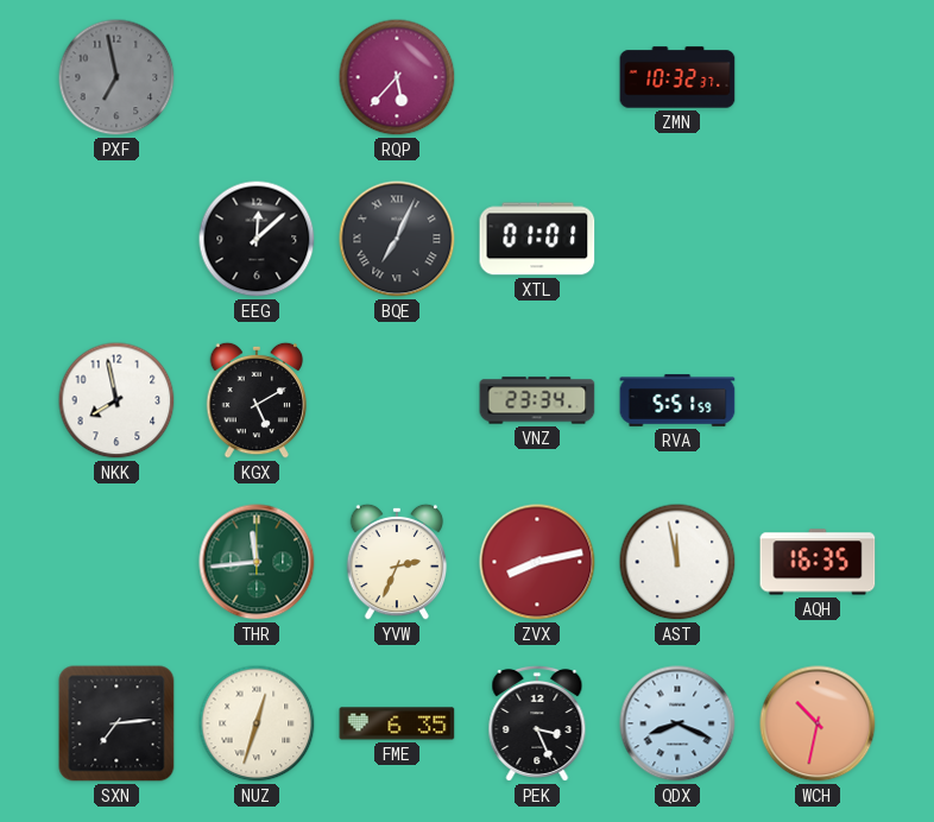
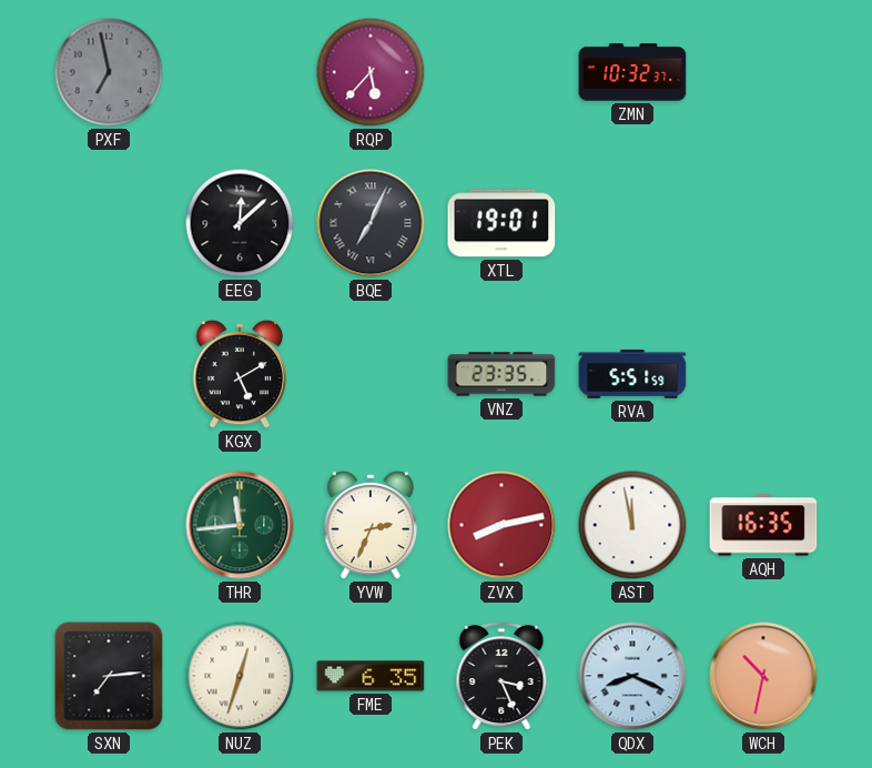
XTL: 01:01 -> 19:01
NKK: 7:58 -> none
VNZ: 23:34 -> 23:35
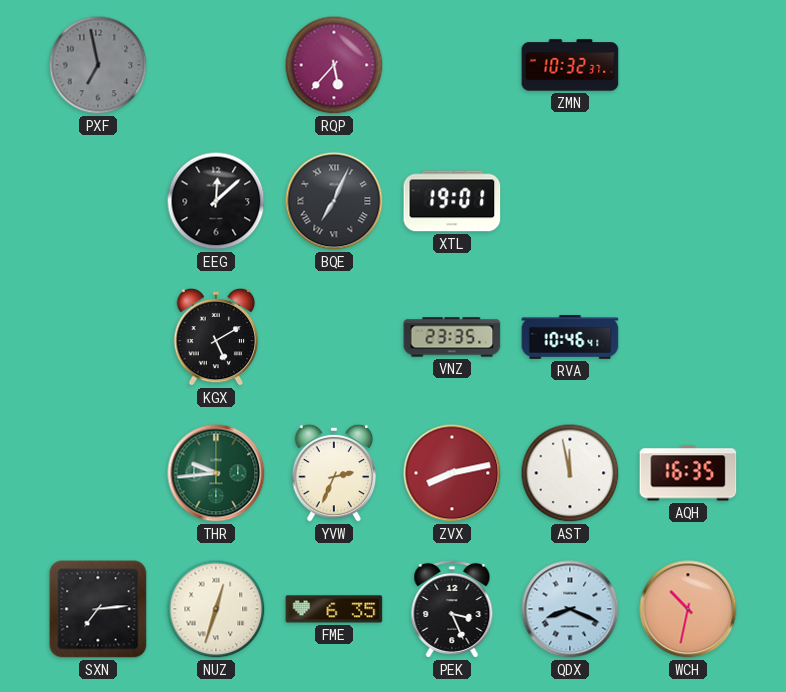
RVA: 5:51 -> 10:46
THR: 11:44 -> 9:44
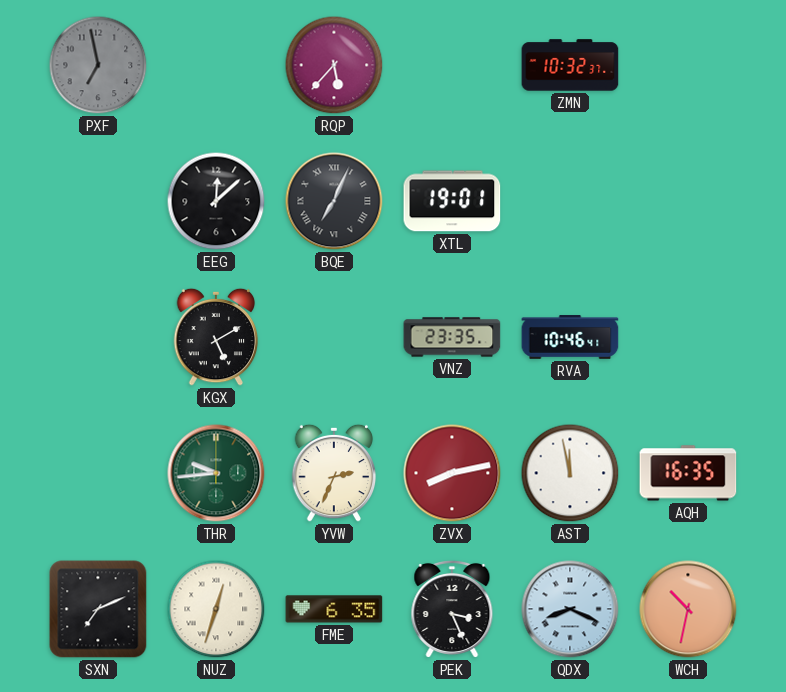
SXN: 7:14 -> 7:11
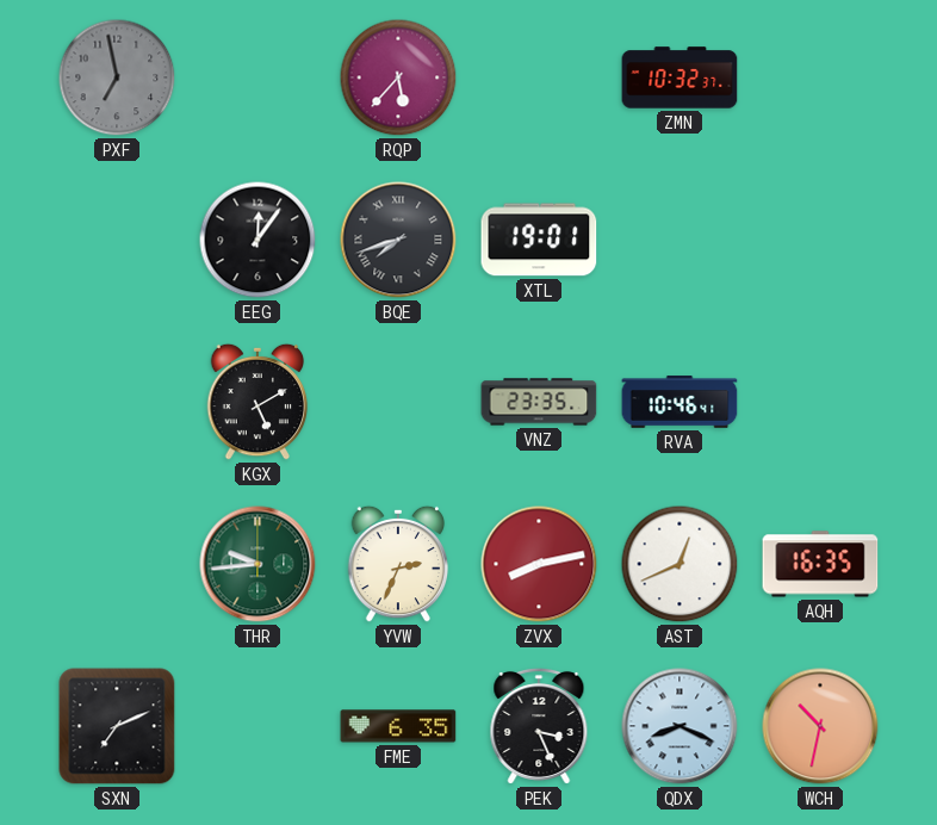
EEG: 12:08 -> 12:06
BQE: 7:04 -> 7:42
AST: 11:58 -> 12:41
NUZ: 12:33 -> none
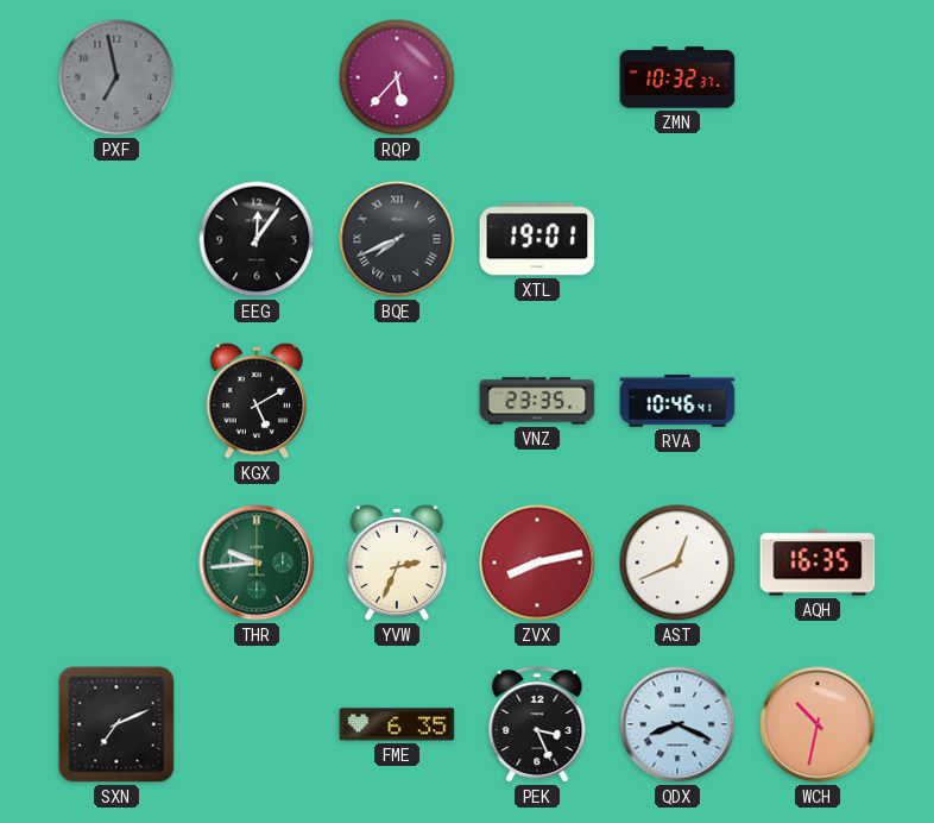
BQE: 7:42 -> 7:41
